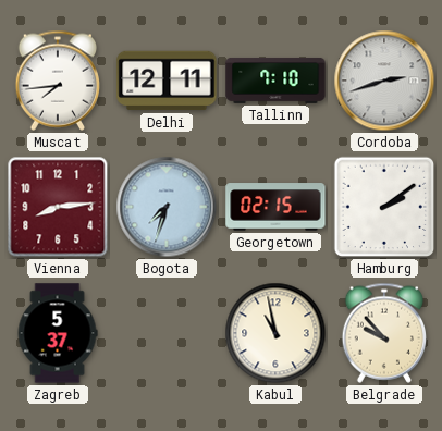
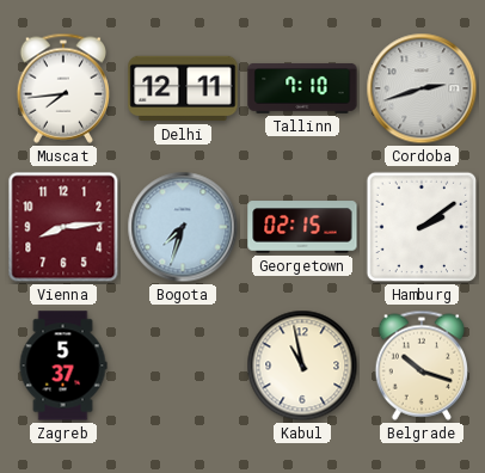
Belgrade: 9:53 -> 10:18
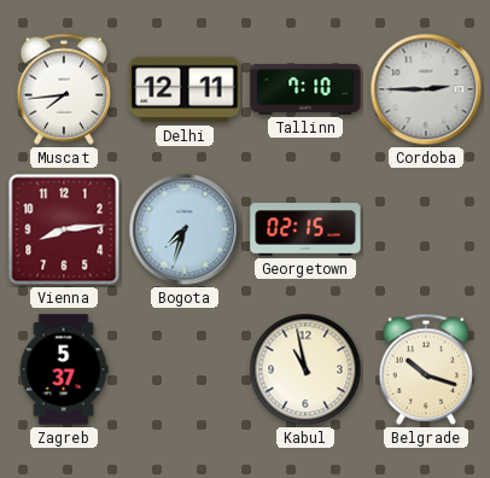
Cordoba: 2:42 -> 2:45
Hamburg: 2:09 -> none
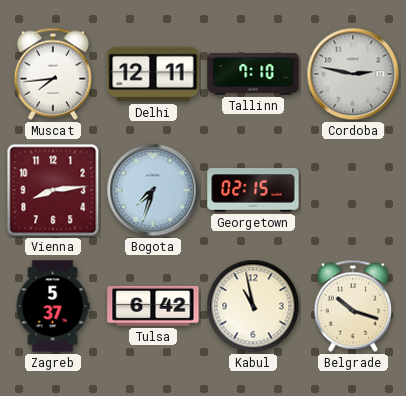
Cordoba: 2:45 -> 2:47
Tulsa: none -> 6:42
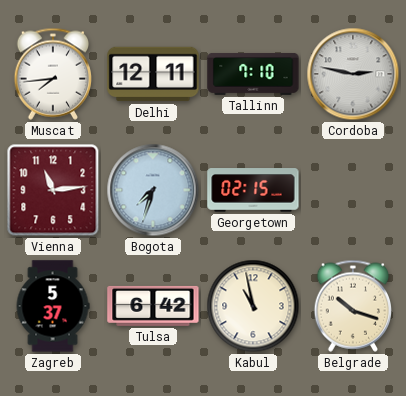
Vienna: 8:14 -> 11:14
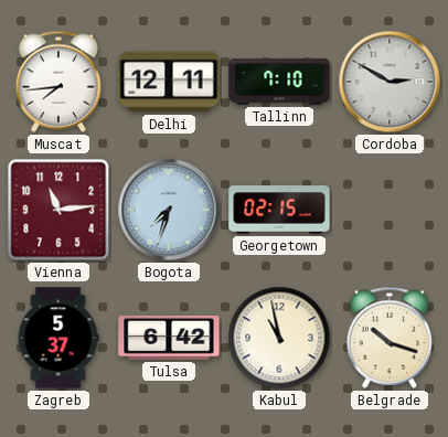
Cordoba: 2:47 -> 2:50
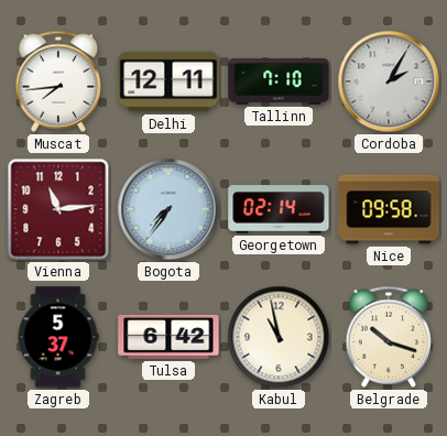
Cordoba: 2:50 -> 2:05
Bogota: 7:33 -> 7:36
Georgetown: 02:15 -> 02:14
Nice: none -> 09:58
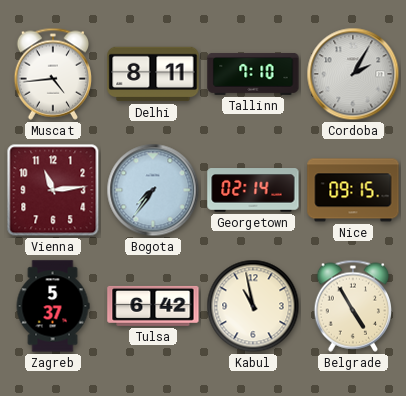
Muscat: 7:44 -> 4:44
Delhi: 12:11 -> 8:11
Nice: 09:58 -> 09:15
Belgrade: 10:18 -> 4:55
